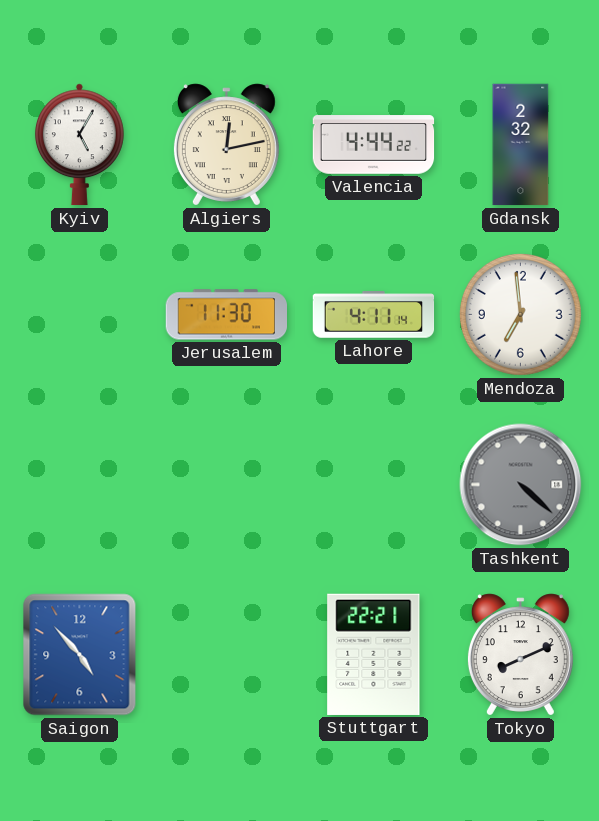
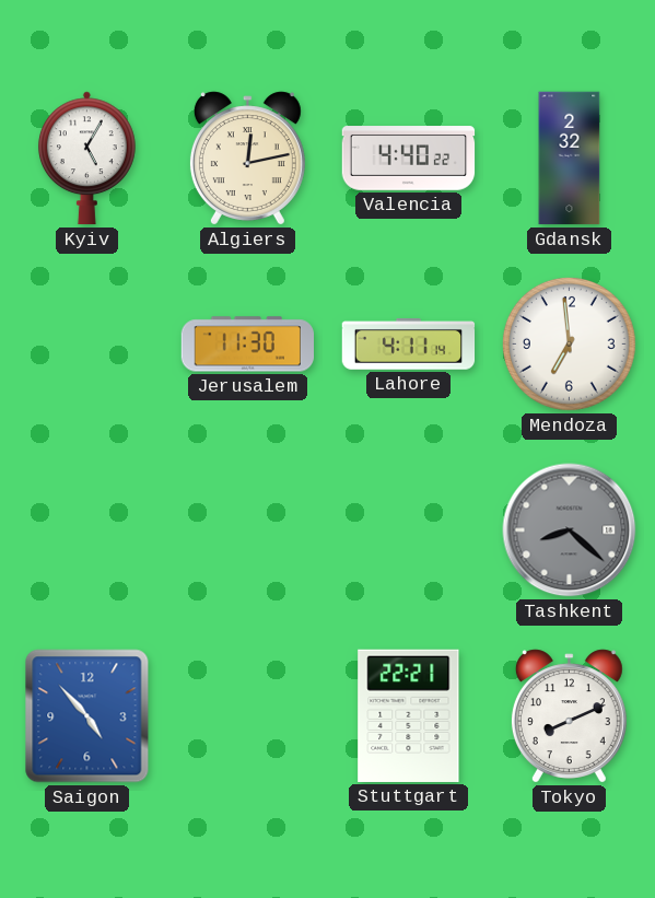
Valencia: 4:44 -> 4:40
Tashkent: 4:22 -> 8:22
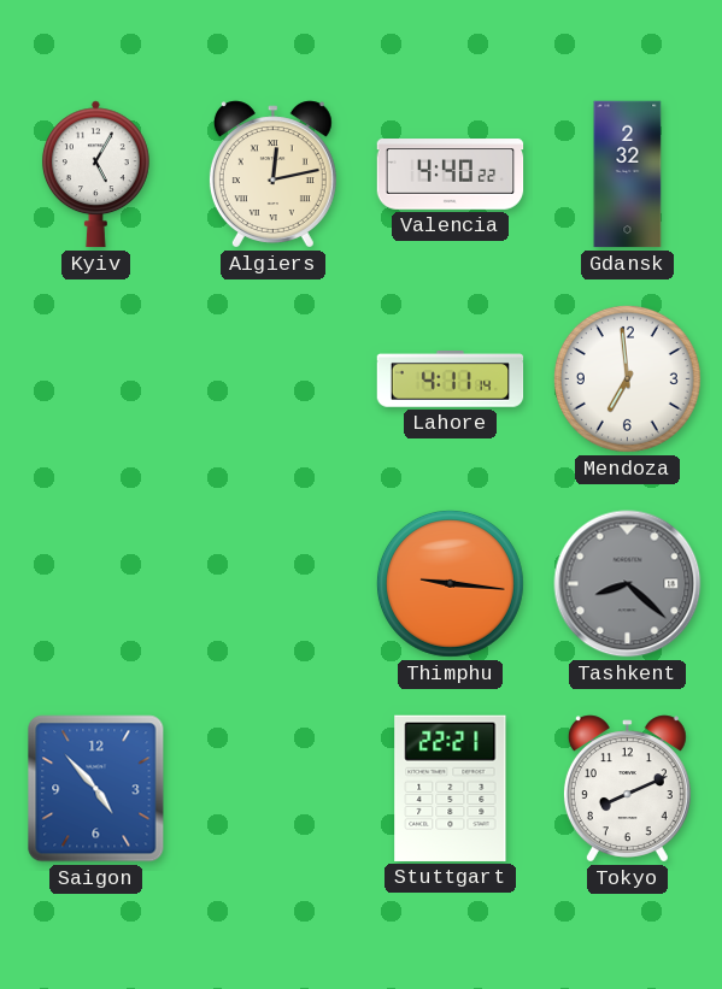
Jerusalem: 11:30 -> none
Thimphu: none -> 9:16
